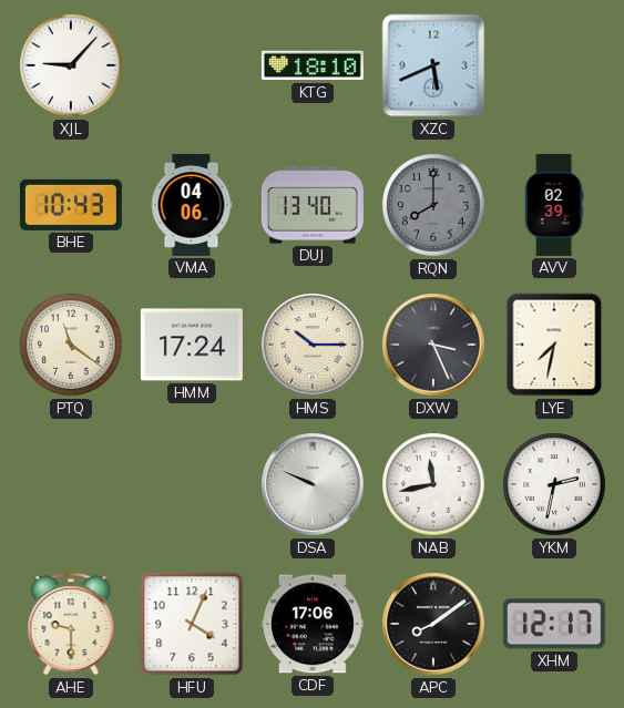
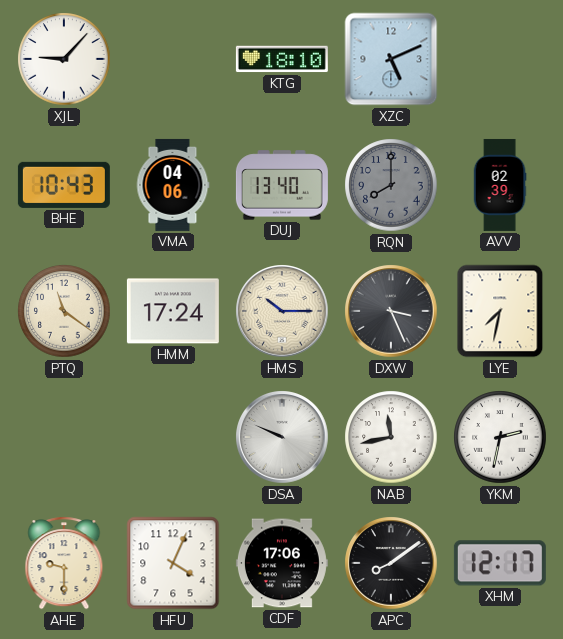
XZC: 5:41 -> 5:11
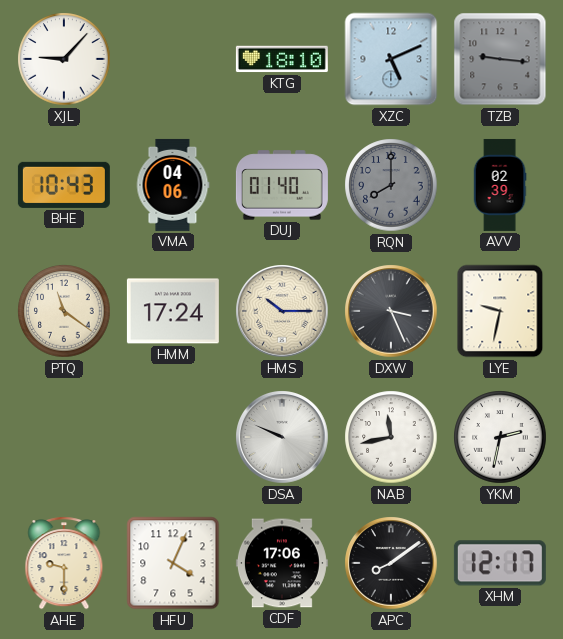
TZB: none -> 9:16
DUJ: 13:40 -> 01:40
LYE: 7:32 -> 9:32
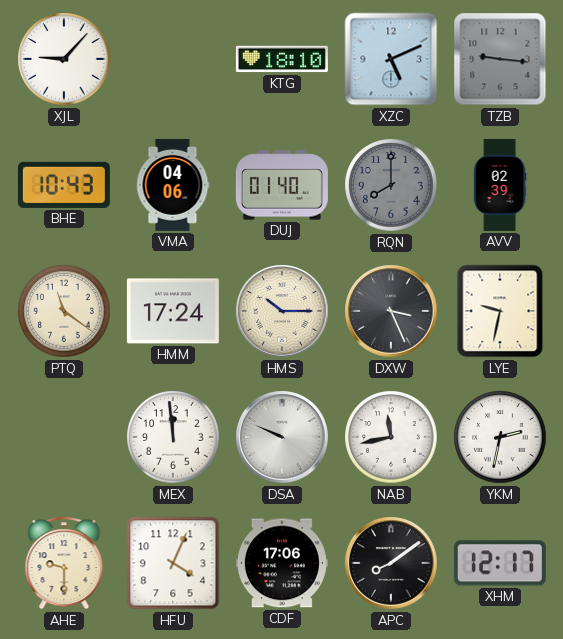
MEX: none -> 11:59
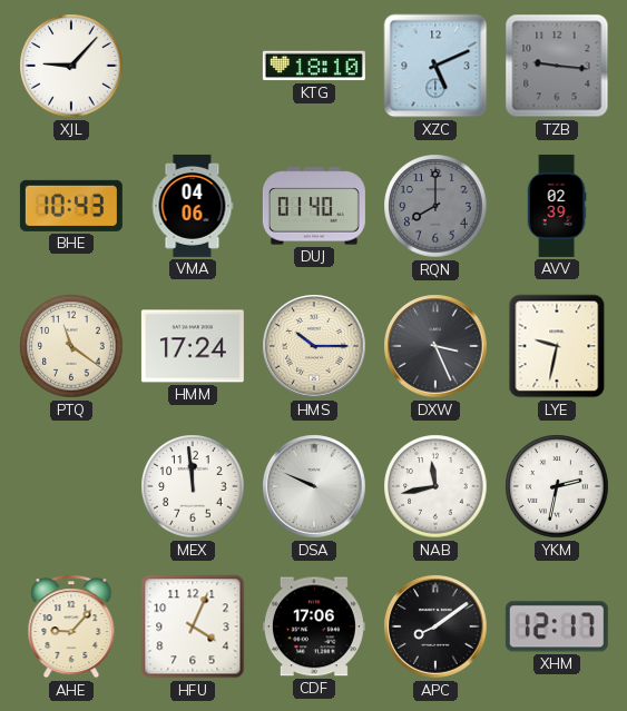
AHE: 9:30 -> 9:07
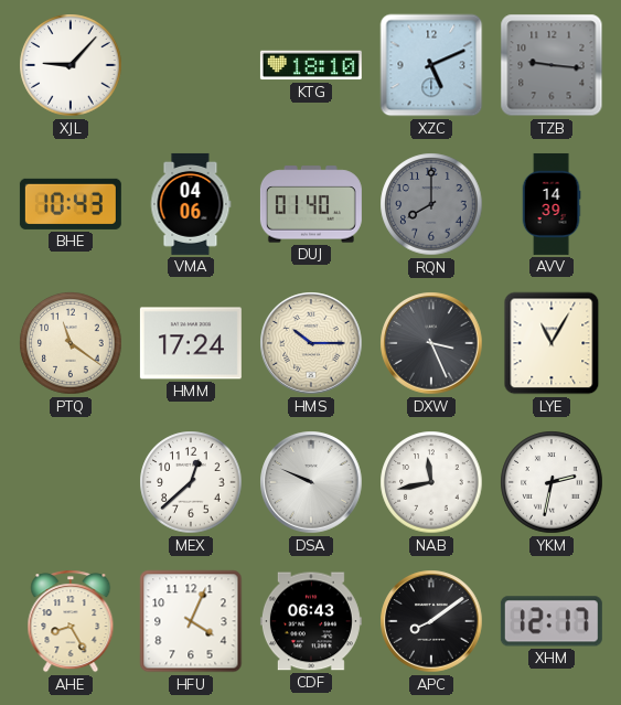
AVV: 02:39 -> 14:39
LYE: 9:32 -> 11:05
MEX: 11:59 -> 12:38
AHE: 9:07 -> 8:25
CDF: 17:06 -> 06:43
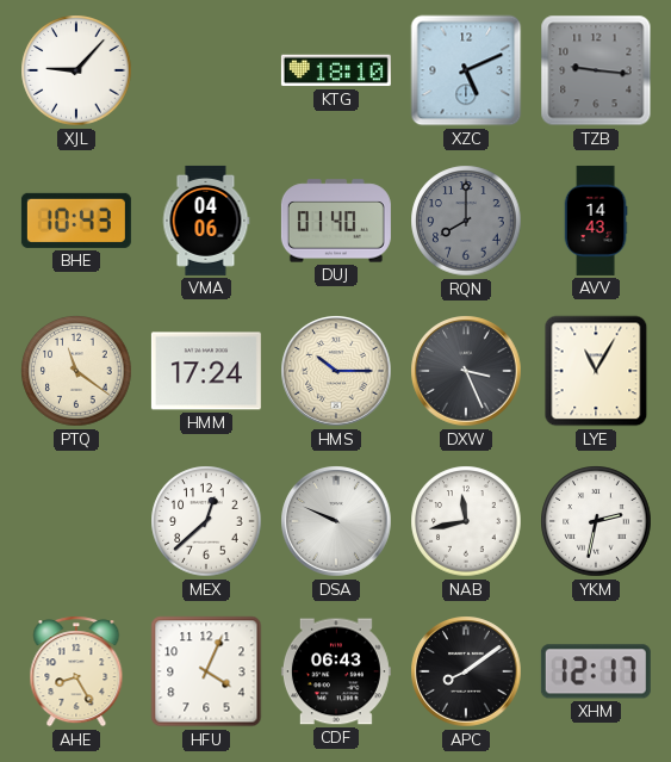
AVV: 14:39 -> 14:43
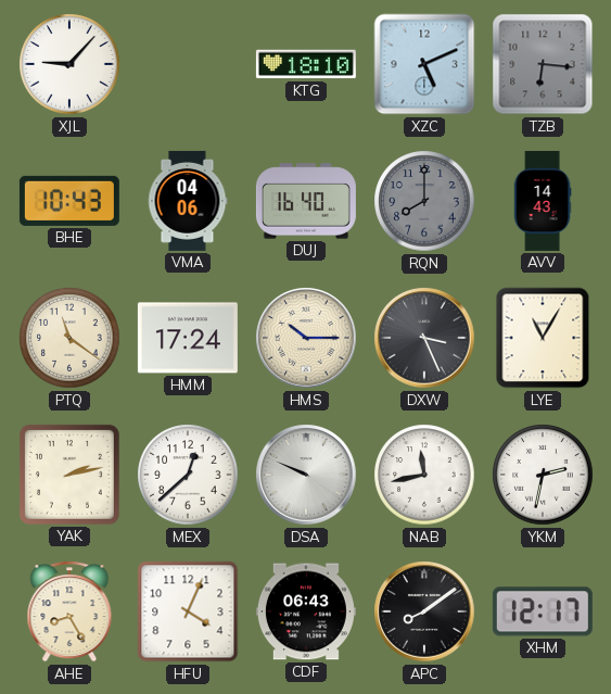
TZB: 9:16 -> 6:16
DUJ: 01:40 -> 16:40
YAK: none -> 2:13
